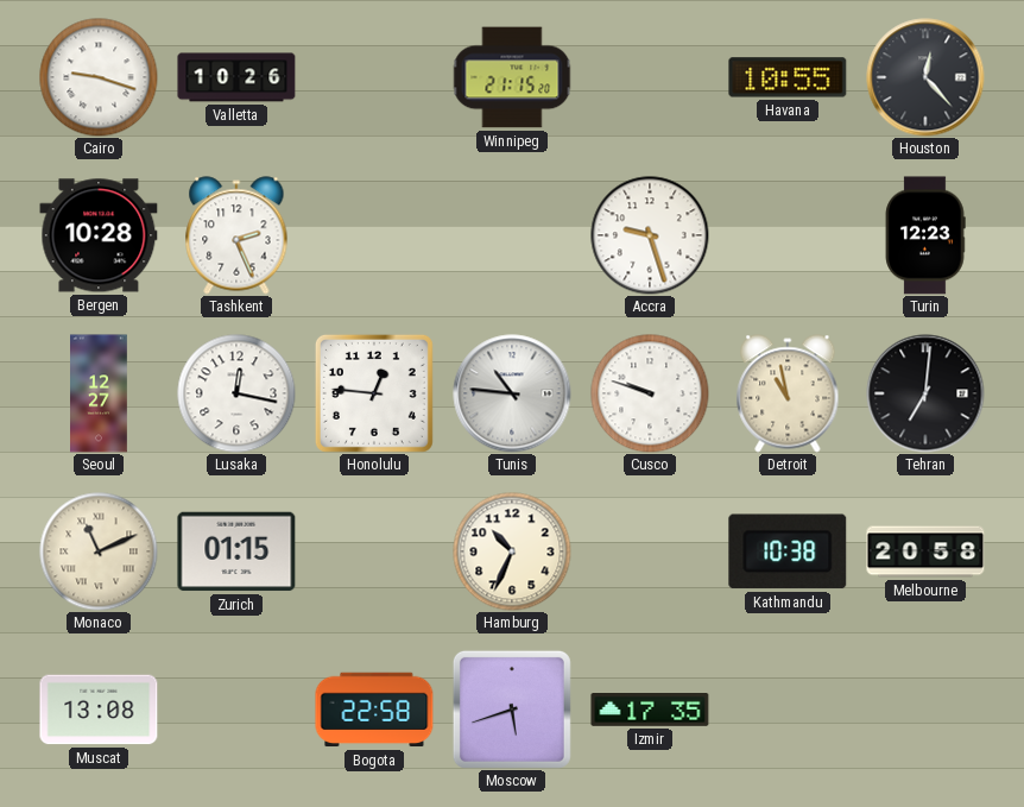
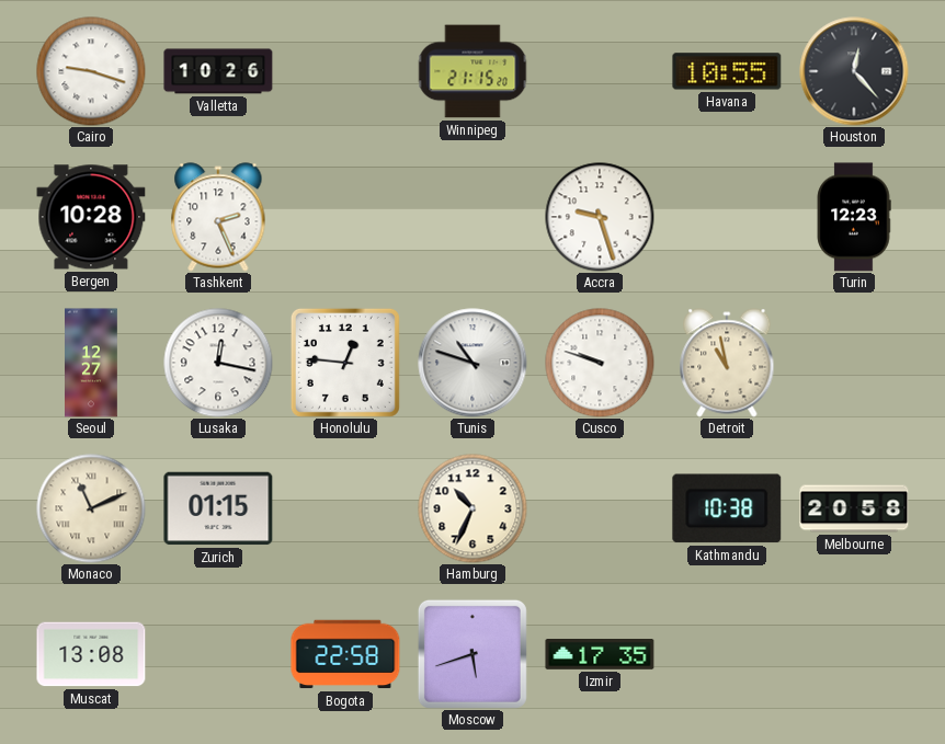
Tunis: 10:46 -> 10:48
Tehran: 7:01 -> none
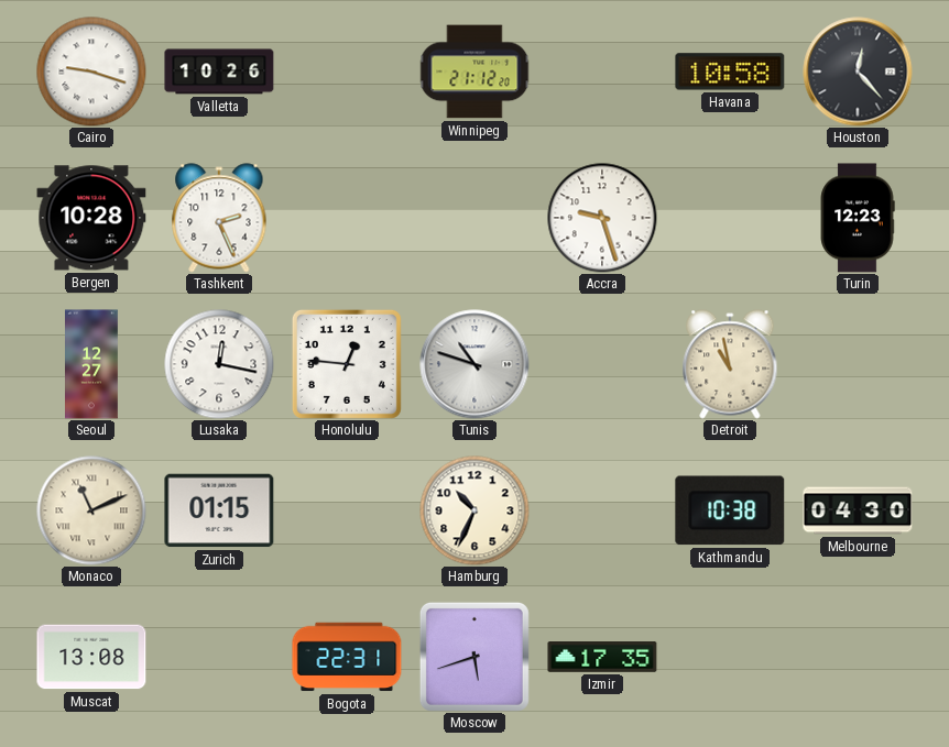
Winnipeg: 21:15 -> 21:12
Havana: 10:55 -> 10:58
Cusco: 9:48 -> none
Melbourne: 20:58 -> 04:30
Bogota: 22:58 -> 22:31
